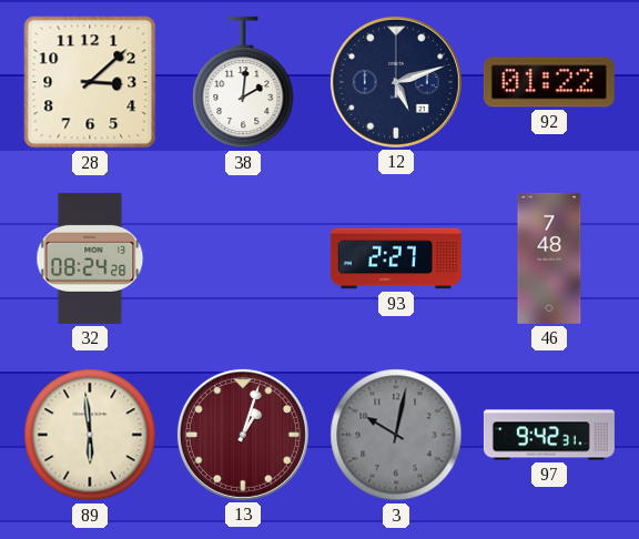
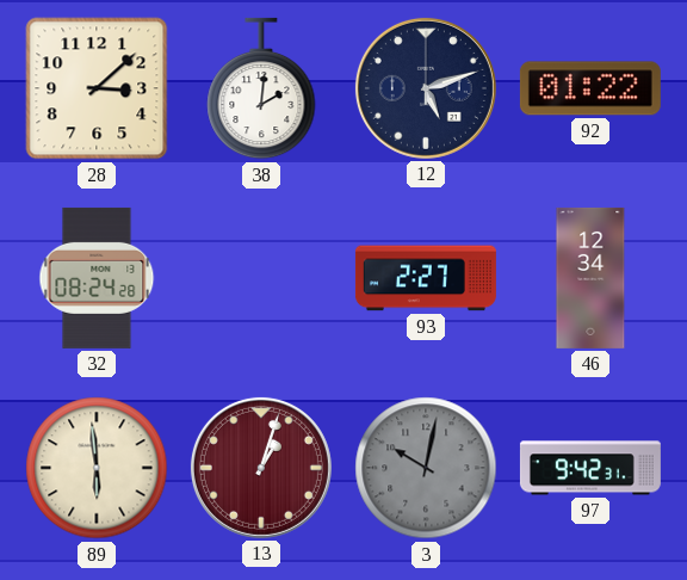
46: 7:48 -> 12:34
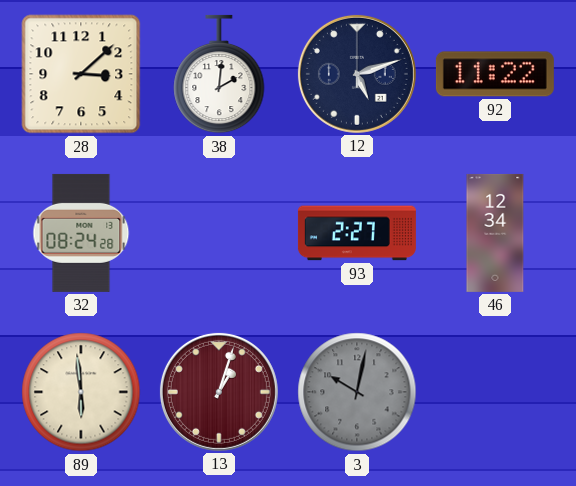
92: 01:22 -> 11:22
97: 9:42 -> none
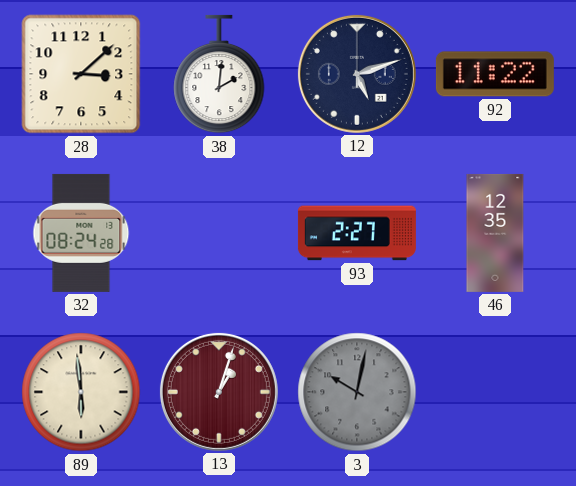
46: 12:34 -> 12:35
